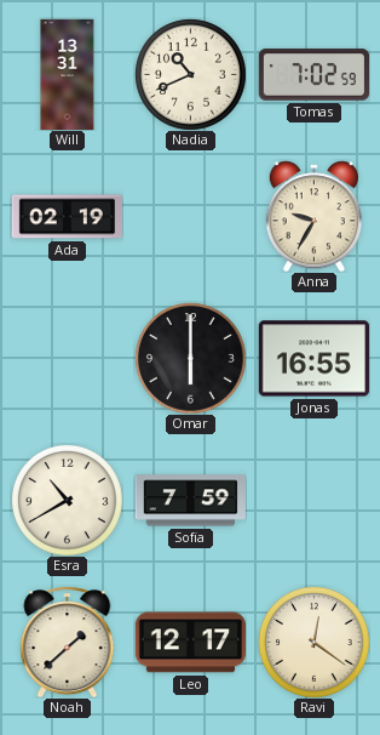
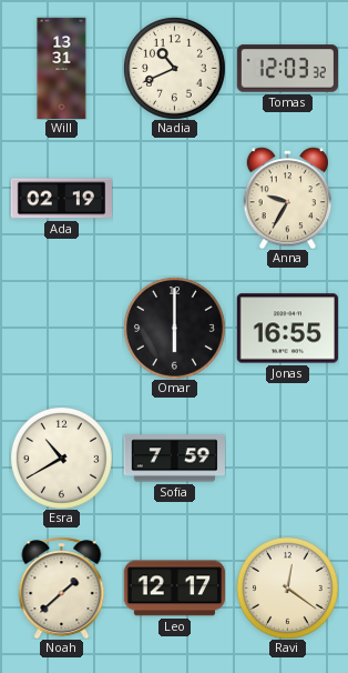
Tomas: 7:02 -> 12:03
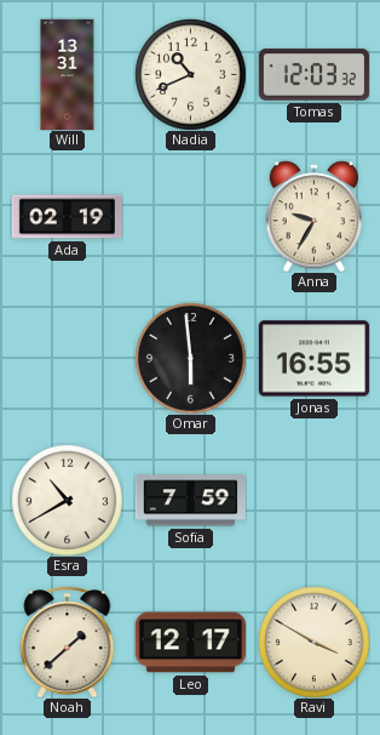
Omar: 6:00 -> 5:59
Ravi: 12:21 -> 3:50
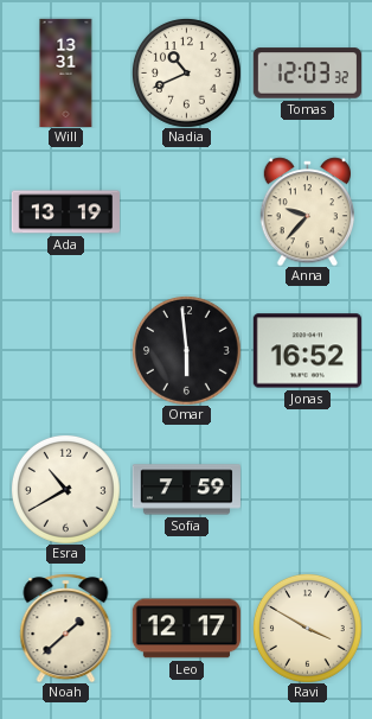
Ada: 02:19 -> 13:19
Anna: 9:35 -> 9:37
Jonas: 16:55 -> 16:52
